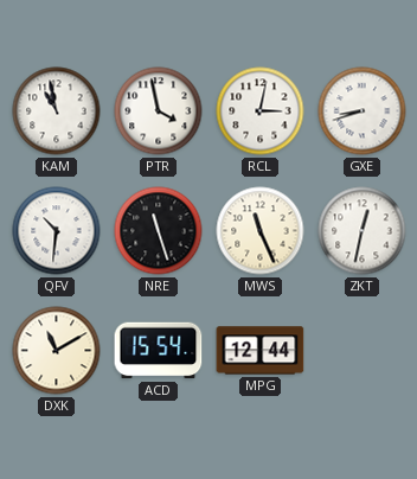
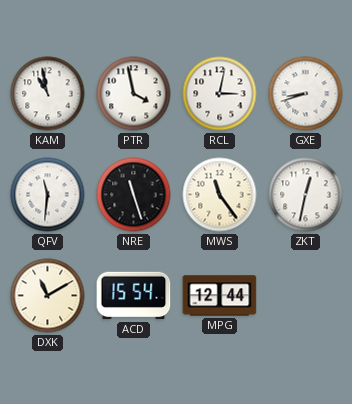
QFV: 10:31 -> 11:31
MWS: 11:26 -> 11:24
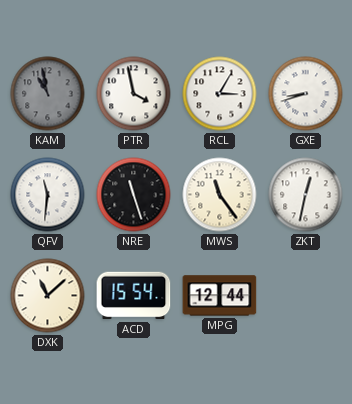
KAM dial: white -> grey
RCL: 3:02 -> 3:05
DXK: 11:10 -> 11:08
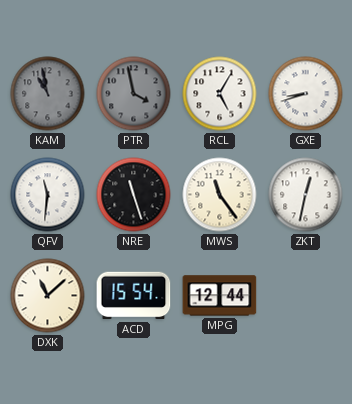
PTR dial: white -> grey
RCL: 3:05 -> 5:05
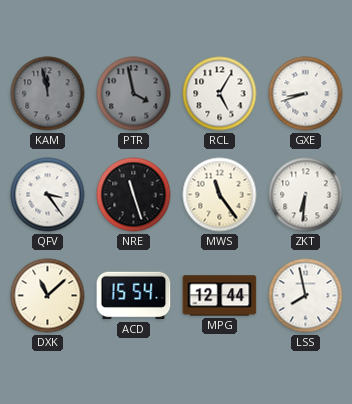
KAM: 10:58 -> 11:58
QFV: 11:31 -> 3:24
ZKT: 12:32 -> 6:31
LSS: none -> 7:58
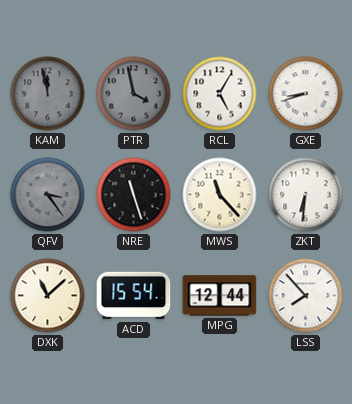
QFV dial: white -> grey
MWS: 11:24 -> 11:23
LSS: 7:58 -> 7:53
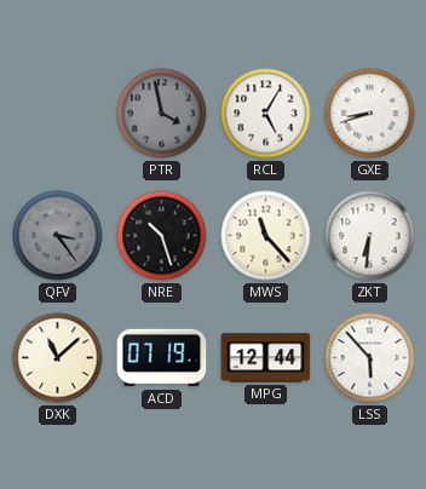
KAM: 11:58 -> none
NRE: 11:27 -> 10:27
ACD: 15:54 -> 07:19
LSS: 7:53 -> 5:53
